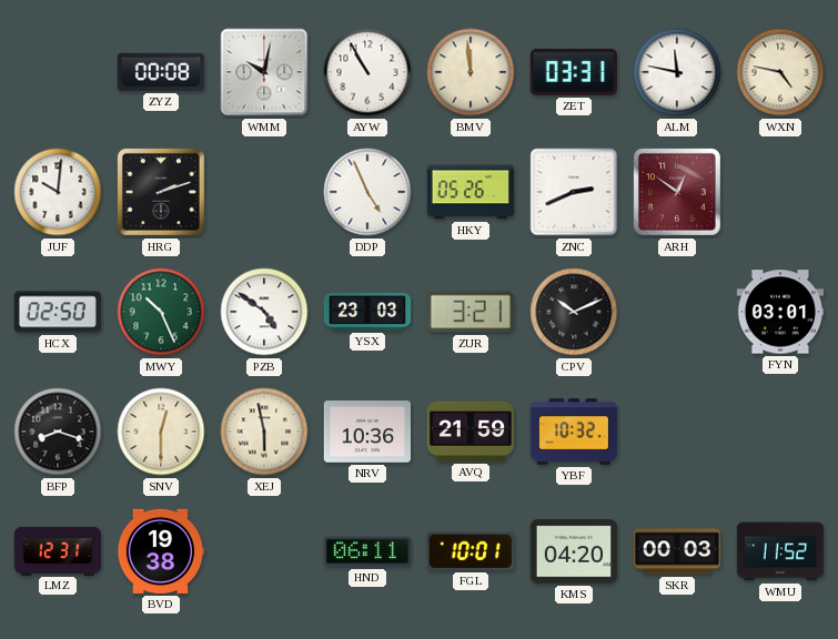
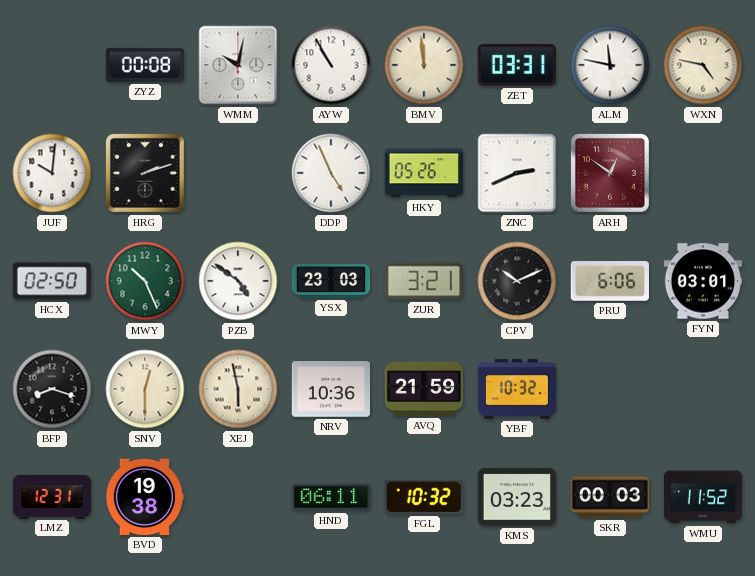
PRU: none -> 6:06
FGL: 10:01 -> 10:32
KMS: 04:20 -> 03:23
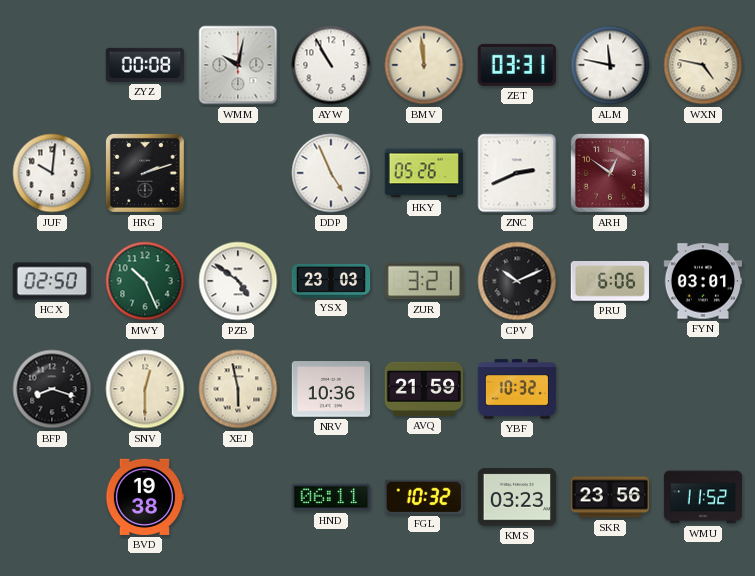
LMZ: 12:31 -> none
SKR: 00:03 -> 23:56
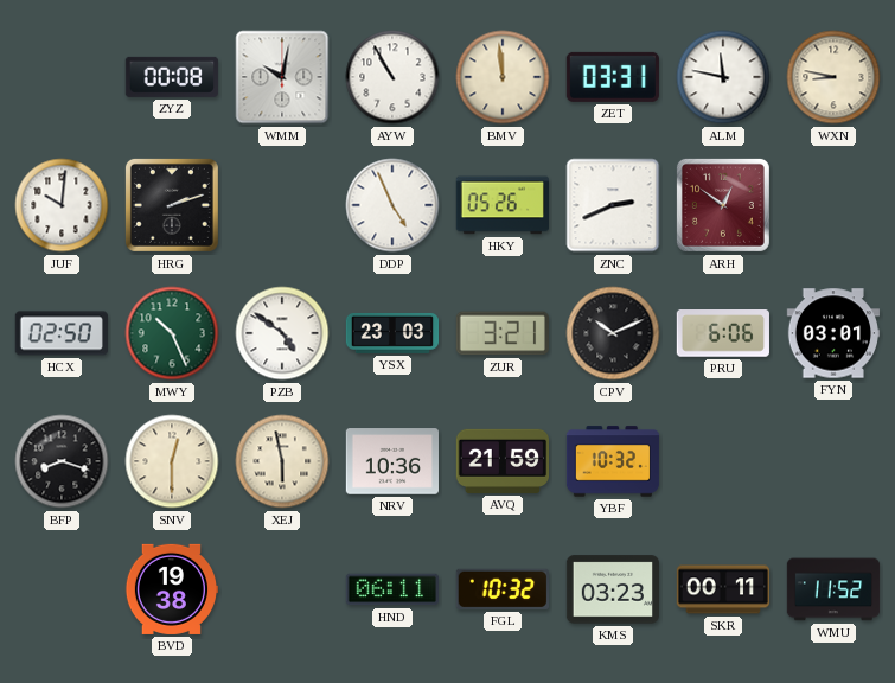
WXN: 4:47 -> 8:47
SKR: 23:56 -> 00:11
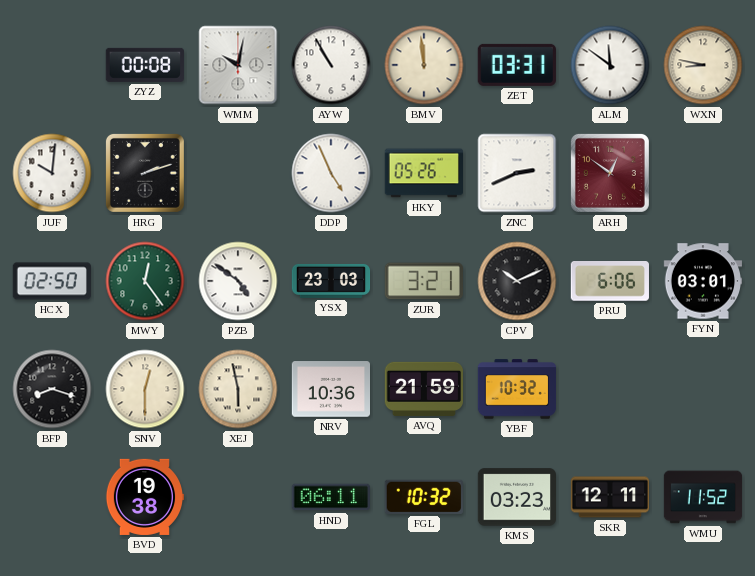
ALM: 11:47 -> 11:51
MWY: 10:26 -> 12:24
SKR: 00:11 -> 12:11
